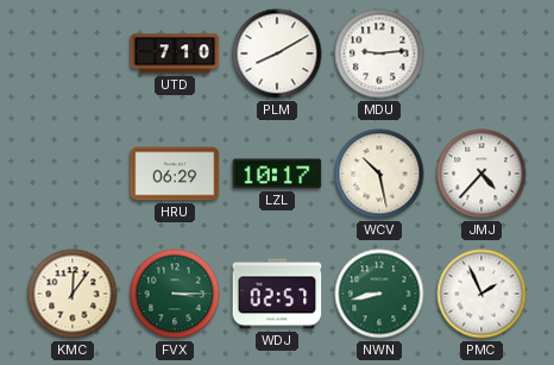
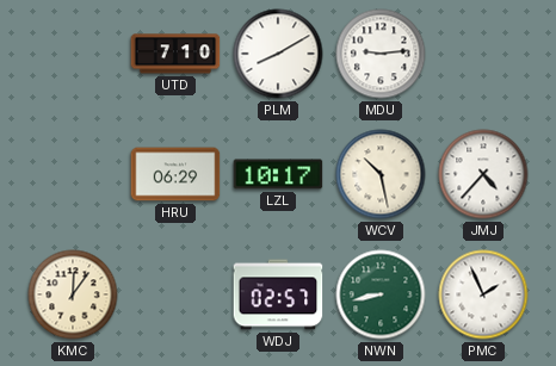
FVX: 3:15 -> none
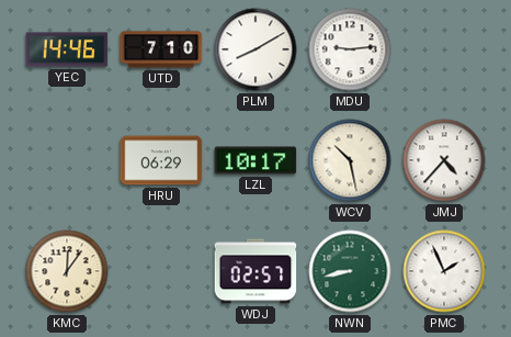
YEC: none -> 14:46
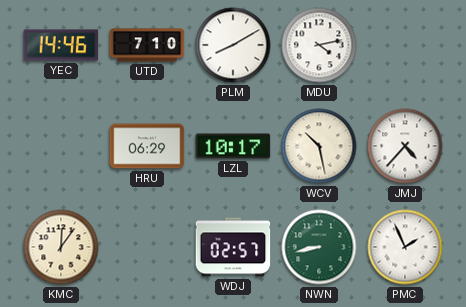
MDU: 9:14 -> 4:13
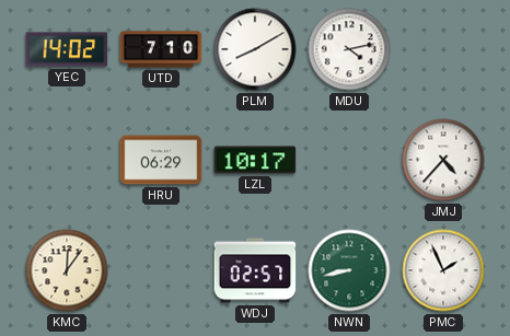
YEC: 14:46 -> 14:02
WCV: 10:28 -> none
